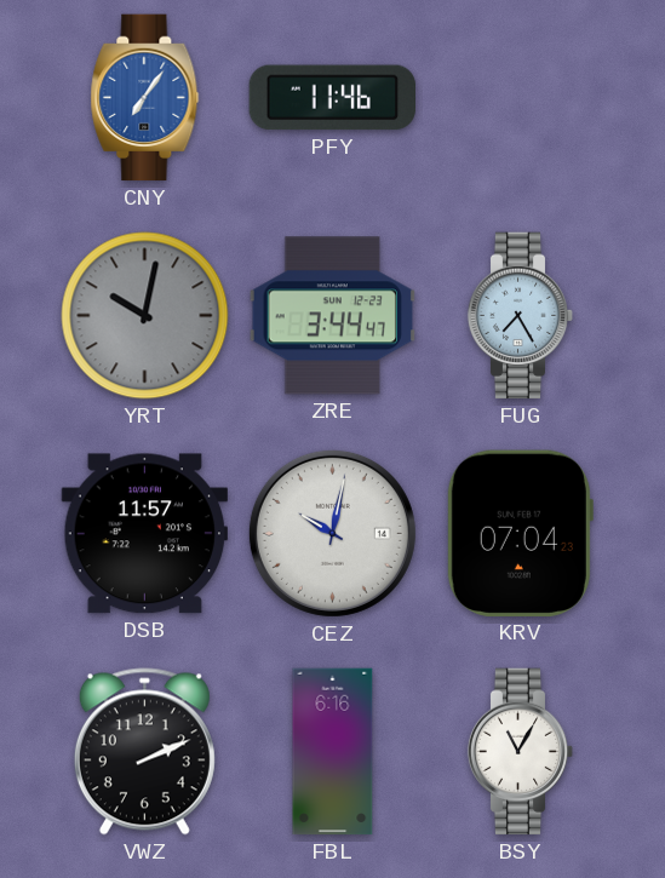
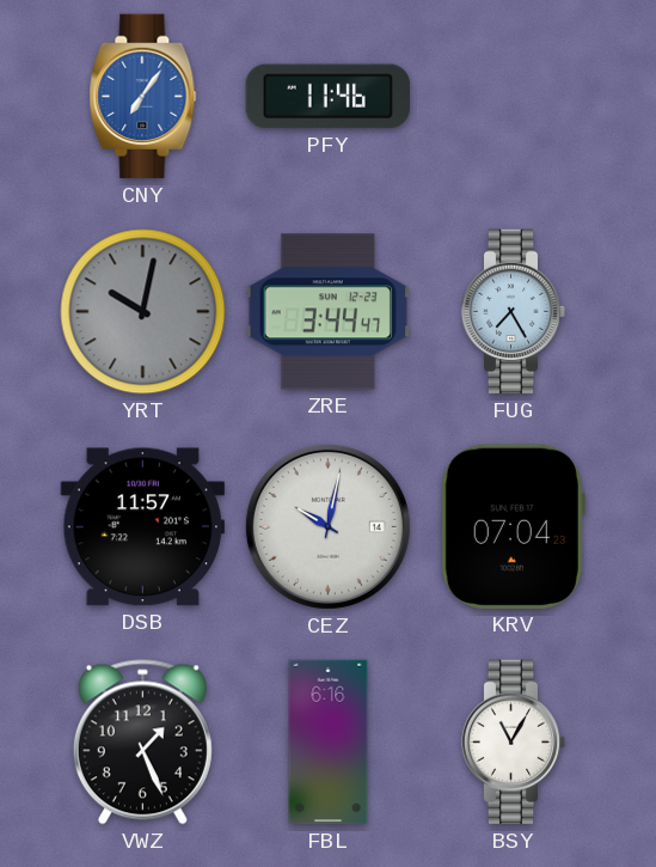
VWZ: 2:11 -> 1:26
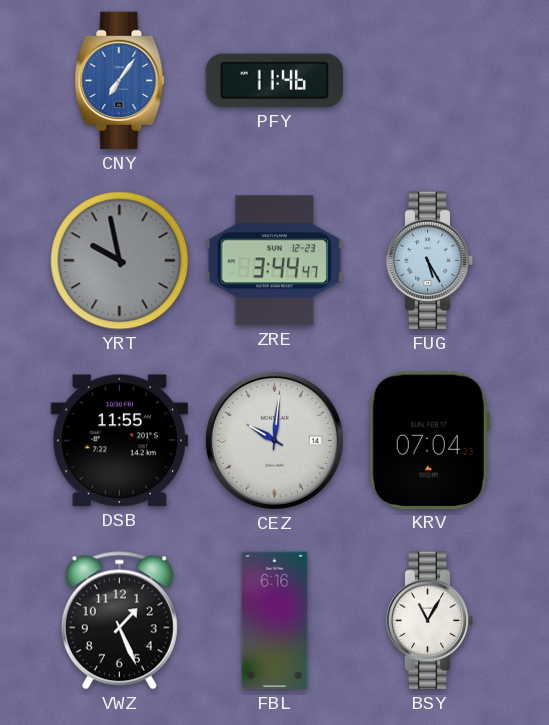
YRT: 10:02 -> 9:58
FUG: 7:25 -> 5:25
DSB: 11:57 -> 11:55
CEZ: 10:02 -> 10:01
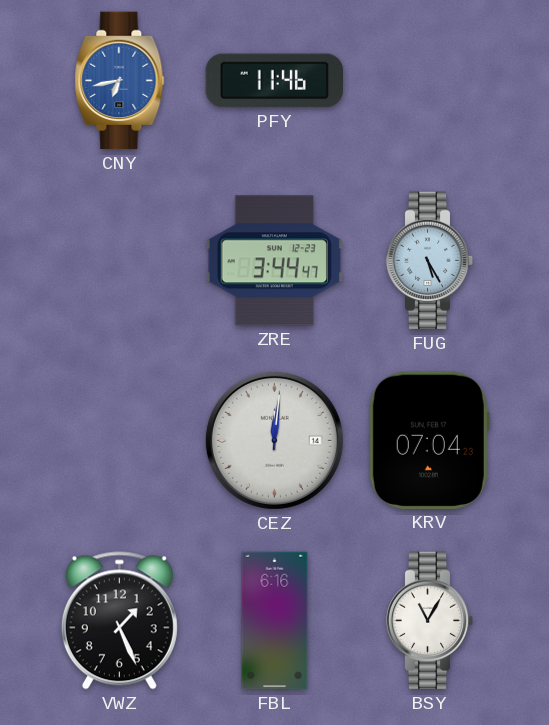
CNY: 7:06 -> 6:43
YRT: 9:58 -> none
DSB: 11:55 -> none
CEZ: 10:01 -> 12:01
